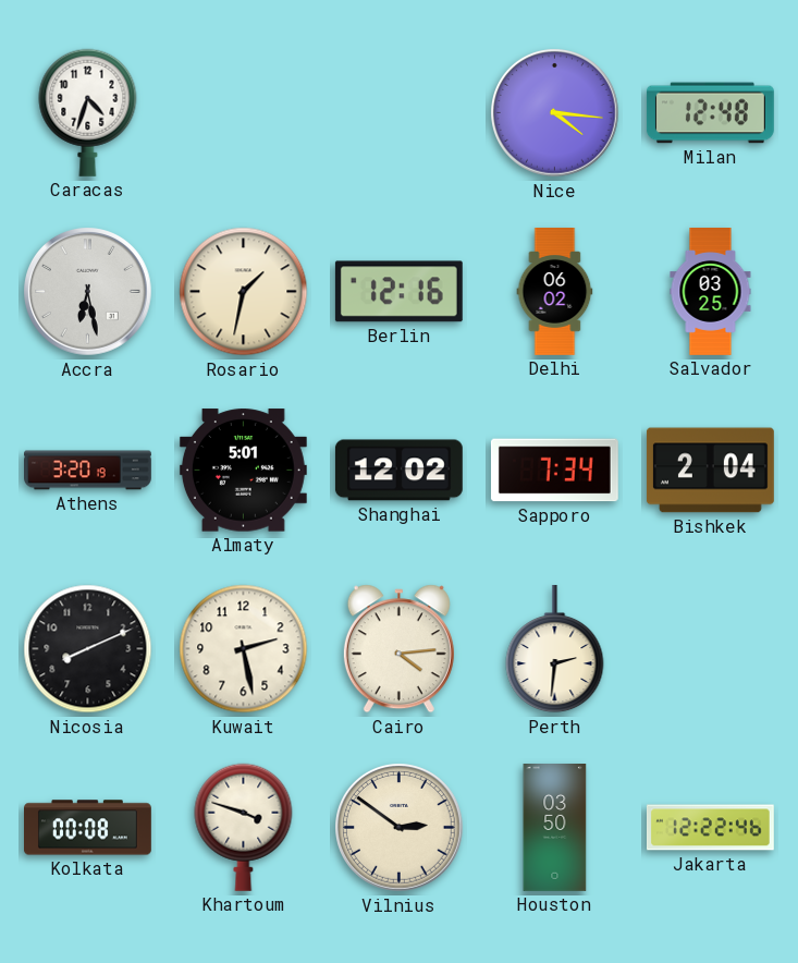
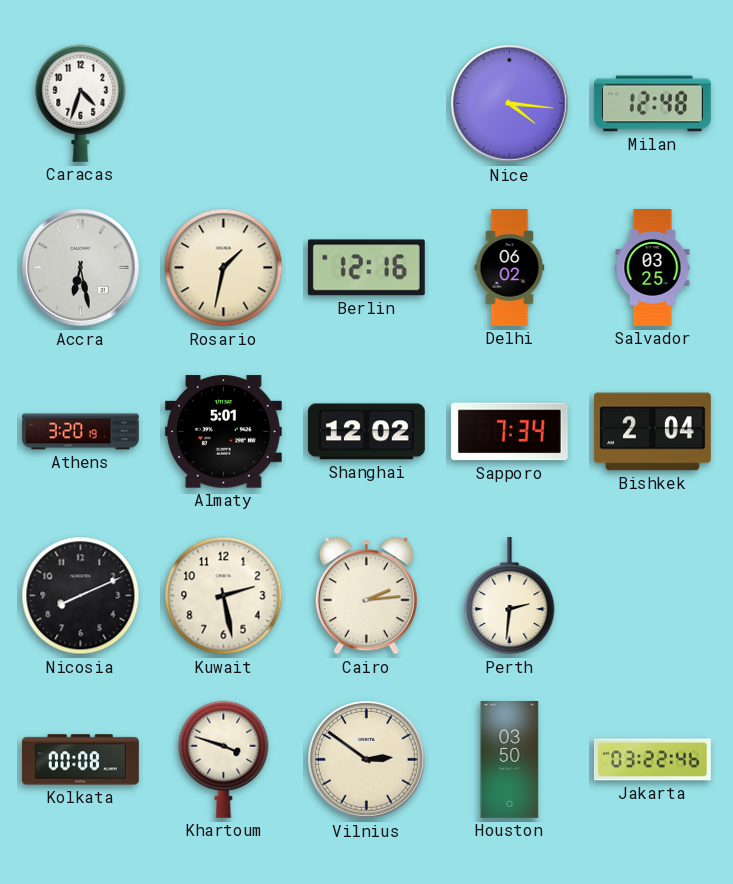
Cairo: 4:14 -> 2:14
Jakarta: 12:22 -> 03:22
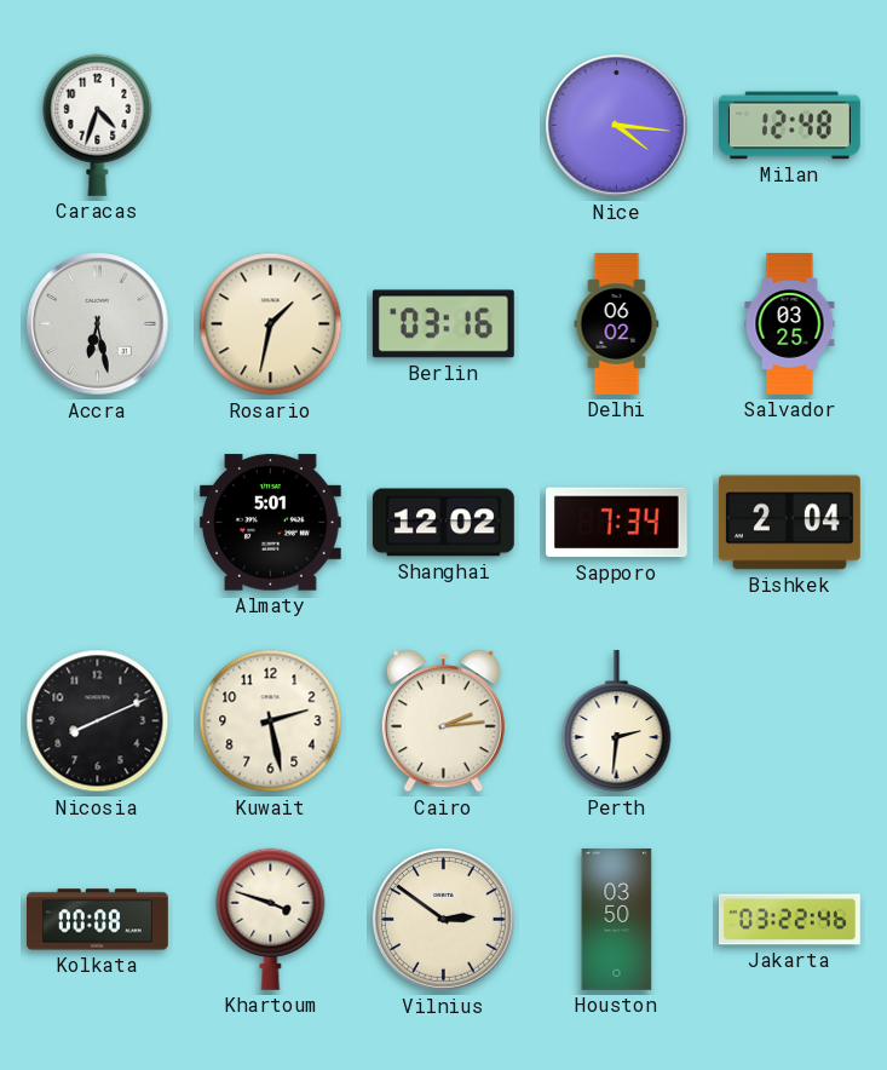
Berlin: 12:16 -> 03:16
Athens: 3:20 -> none
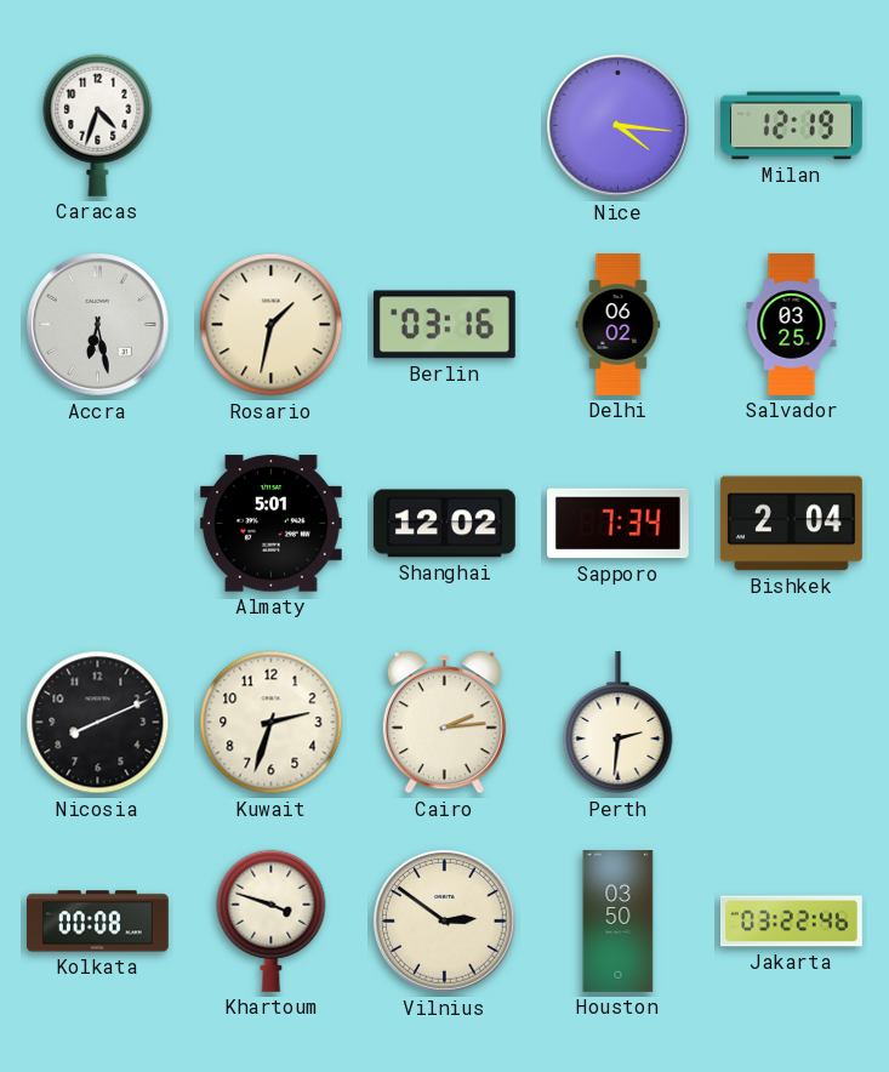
Milan: 12:48 -> 12:19
Kuwait: 2:28 -> 2:33
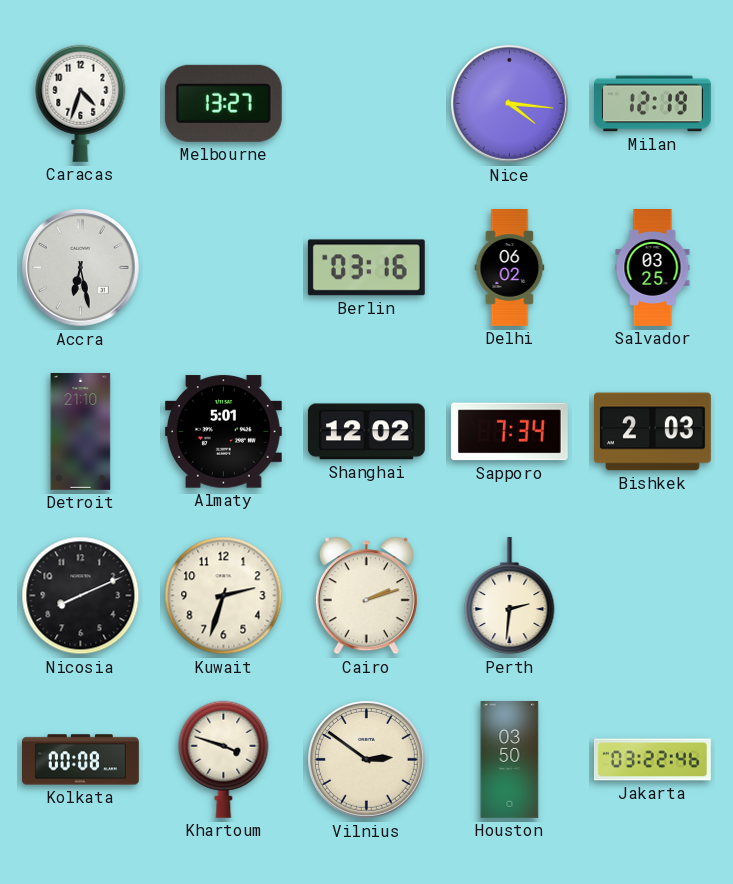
Melbourne: none -> 13:27
Rosario: 1:32 -> none
Detroit: none -> 21:10
Bishkek: 2:04 -> 2:03
Cairo: 2:14 -> 2:12
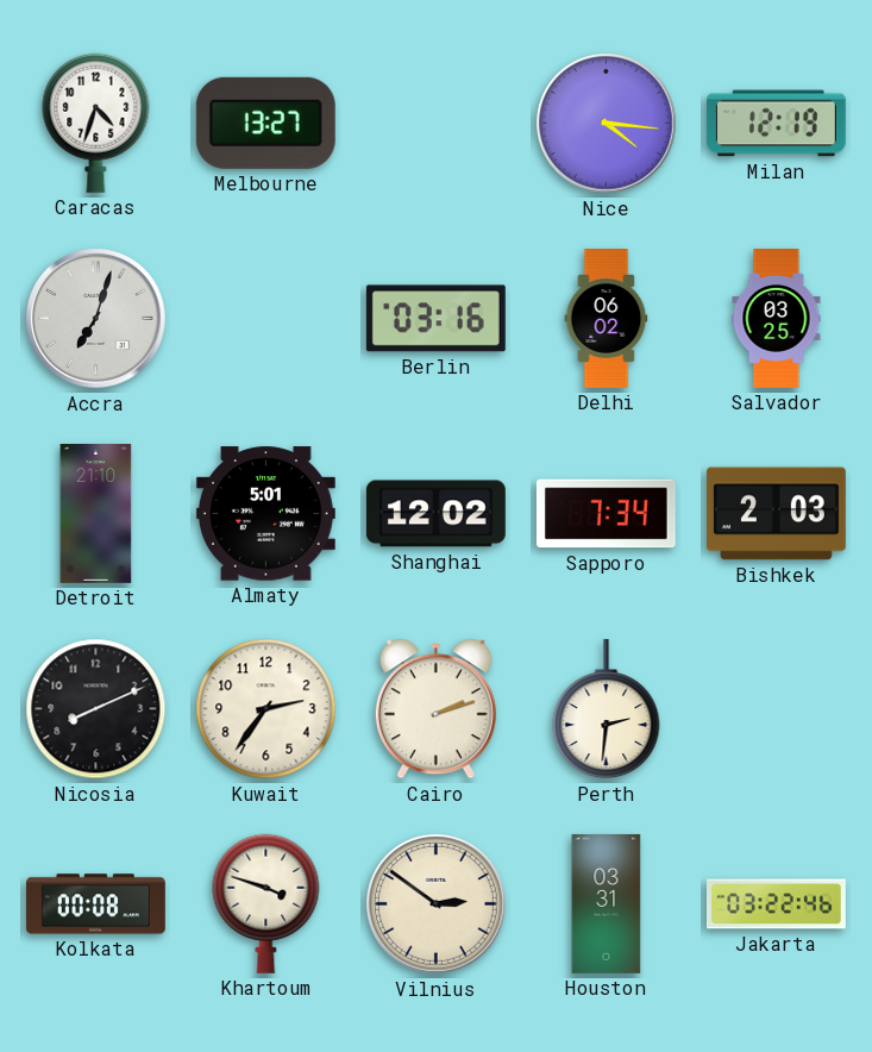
Accra: 6:28 -> 7:03
Kuwait: 2:33 -> 2:36
Houston: 03:50 -> 03:31
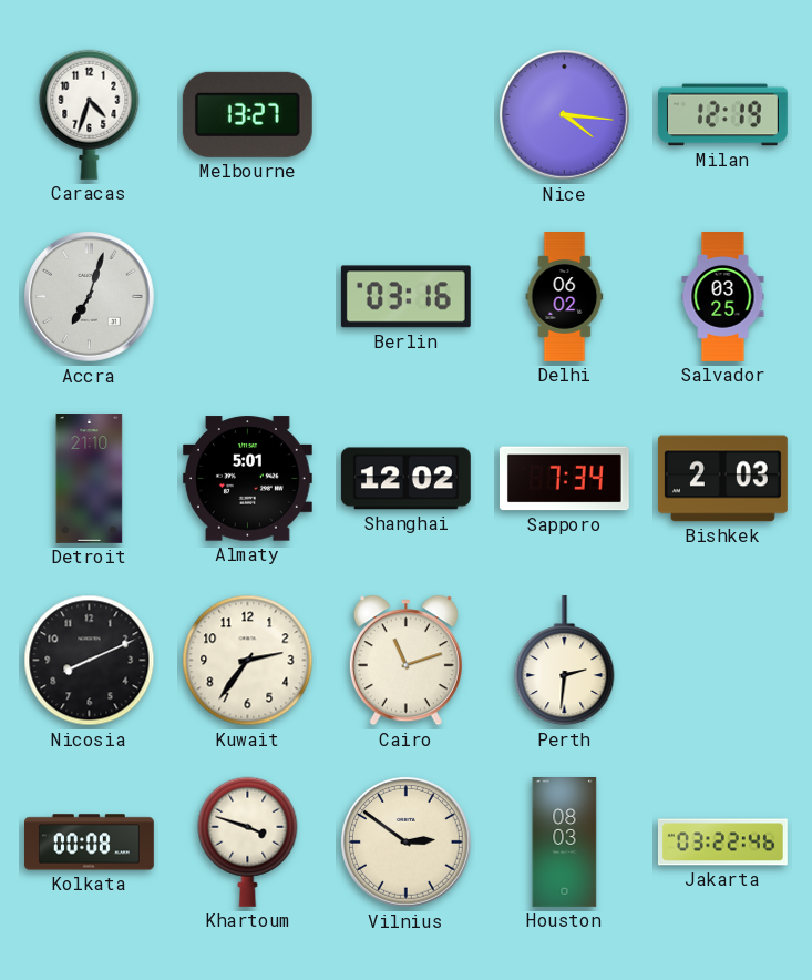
Cairo: 2:12 -> 11:12
Houston: 03:31 -> 08:03
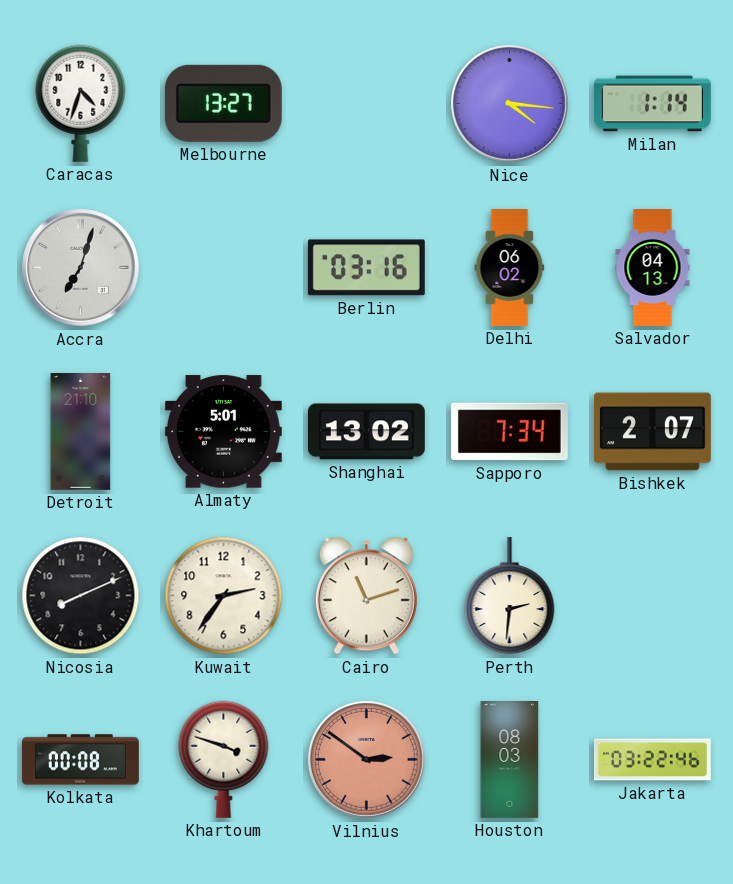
Milan: 12:19 -> 1:14
Salvador: 03:25 -> 04:13
Shanghai: 12:02 -> 13:02
Bishkek: 2:03 -> 2:07
Vilnius dial: cream -> salmon
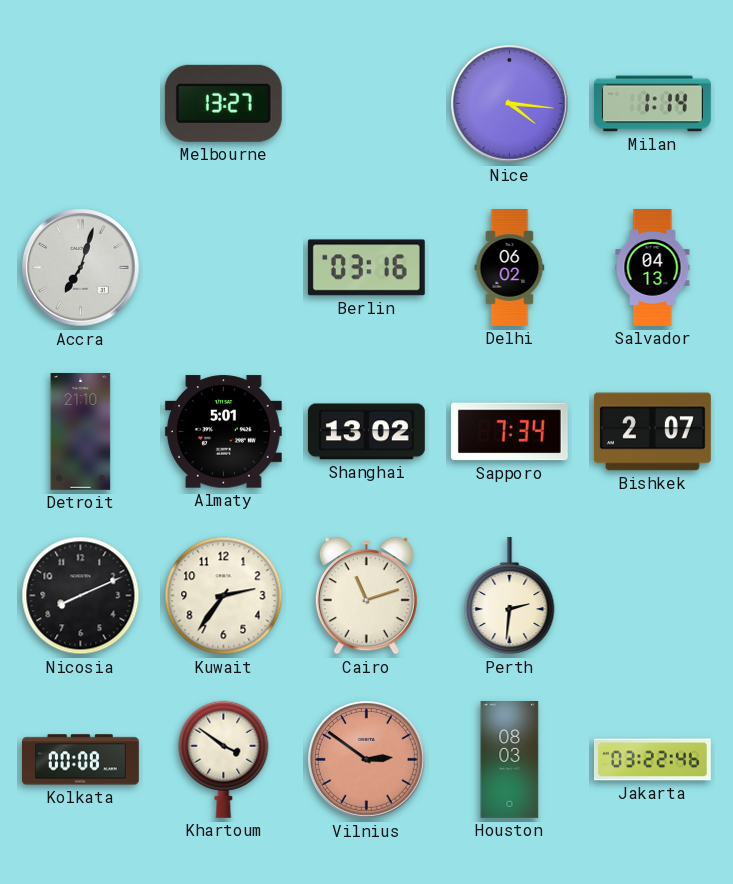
Caracas: 4:33 -> none
Khartoum: 3:48 -> 3:51
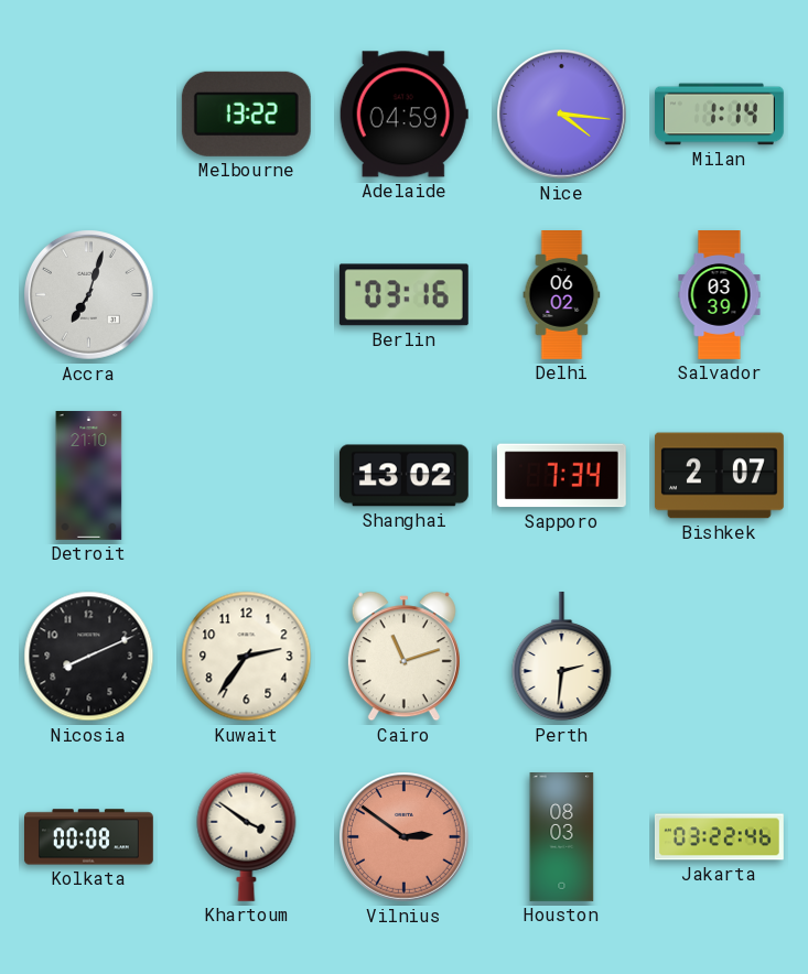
Melbourne: 13:27 -> 13:22
Adelaide: none -> 04:59
Salvador: 04:13 -> 03:39
Almaty: 5:01 -> none
